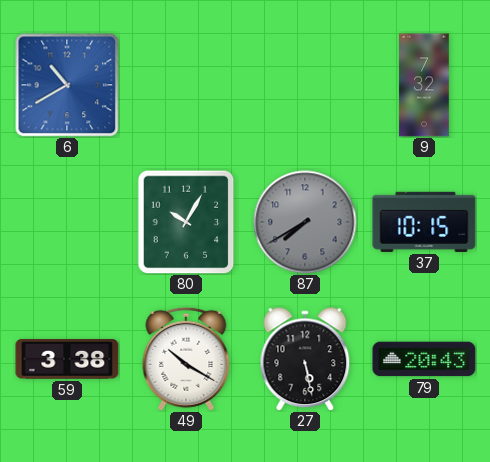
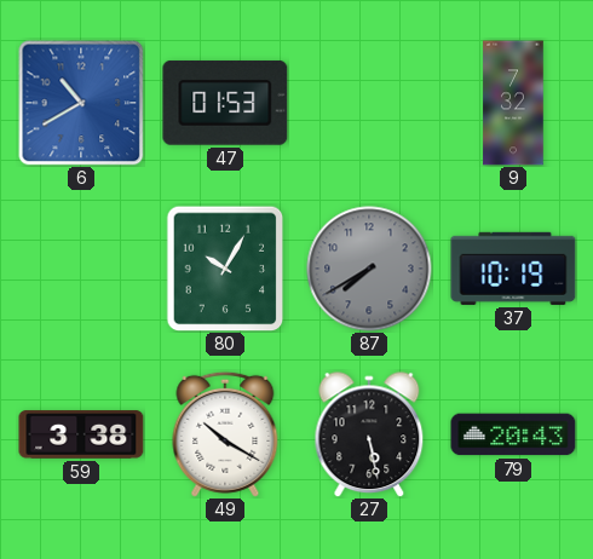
47: none -> 01:53
37: 10:15 -> 10:19
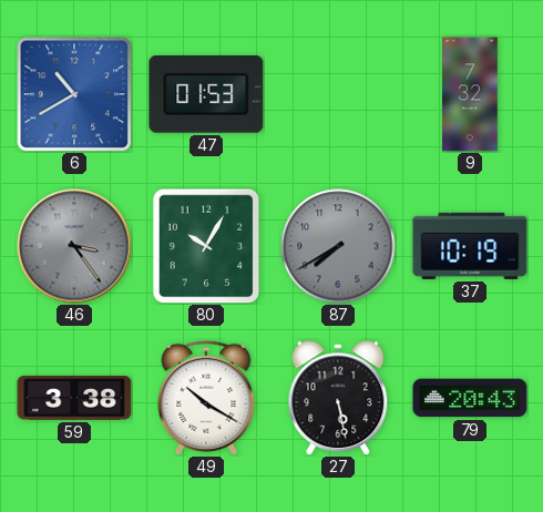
46: none -> 3:24
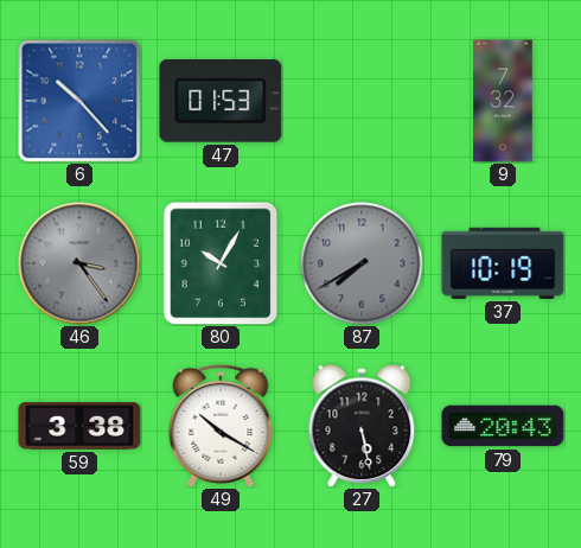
6: 10:40 -> 10:23
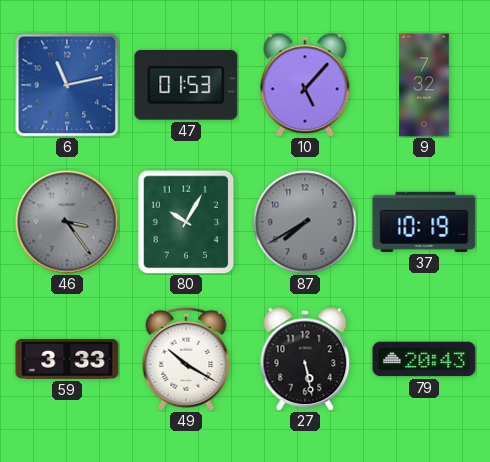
6: 10:23 -> 11:13
10: none -> 5:07
59: 3:38 -> 3:33
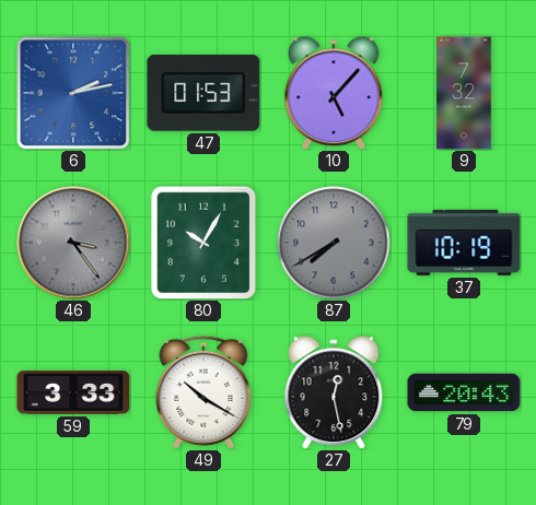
6: 11:13 -> 2:13
27: 5:28 -> 12:28
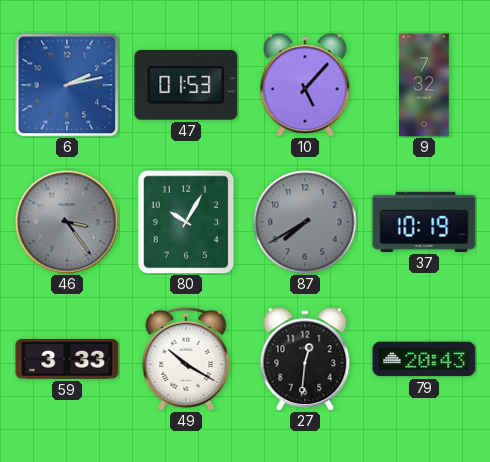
27: 12:28 -> 12:31
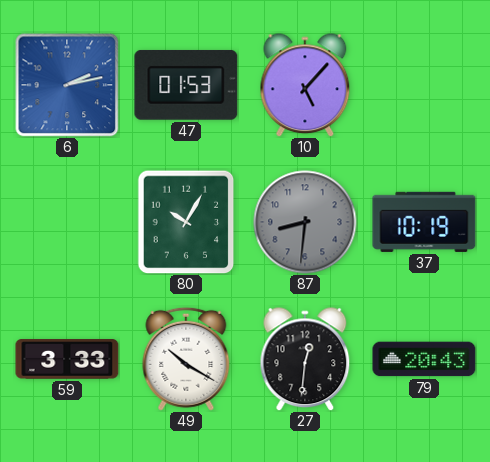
9: 7:32 -> none
46: 3:24 -> none
87: 7:40 -> 8:31
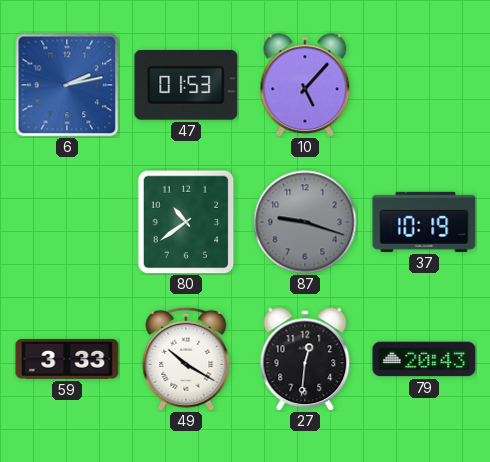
80: 10:05 -> 10:39
87: 8:31 -> 9:18
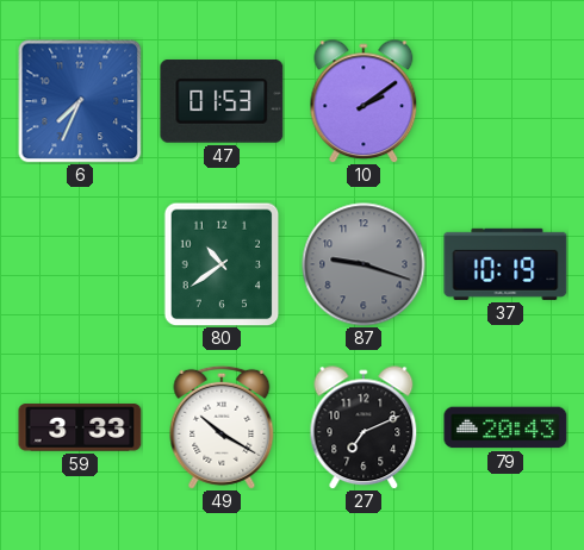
6: 2:13 -> 7:34
10: 5:07 -> 2:09
27: 12:31 -> 7:11
